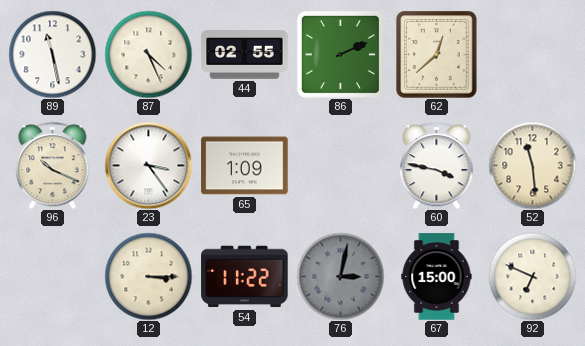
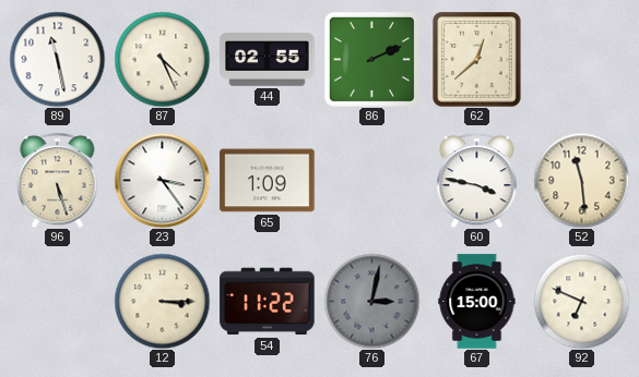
96: 10:19 -> 5:27
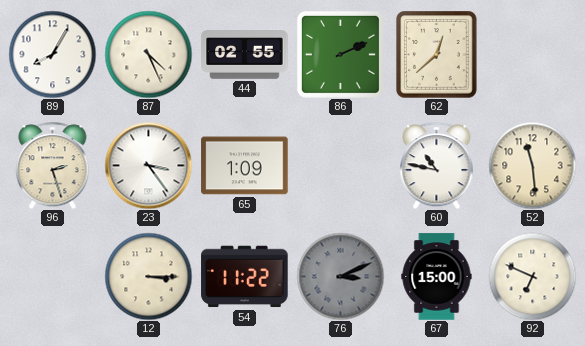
89: 11:28 -> 8:05
96: 5:27 -> 2:27
60: 3:47 -> 10:47
76: 3:02 -> 3:11
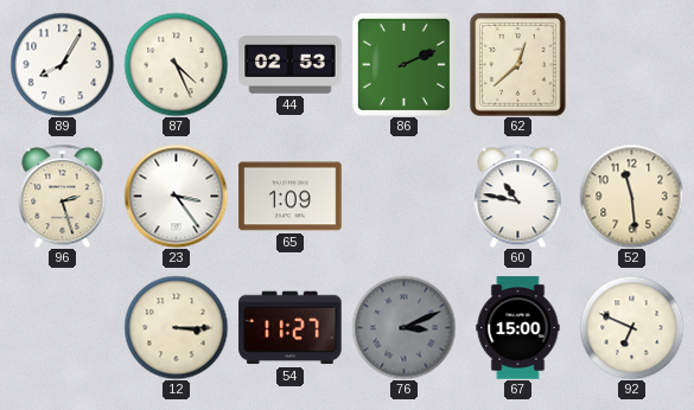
44: 02:55 -> 02:53
54: 11:22 -> 11:27
